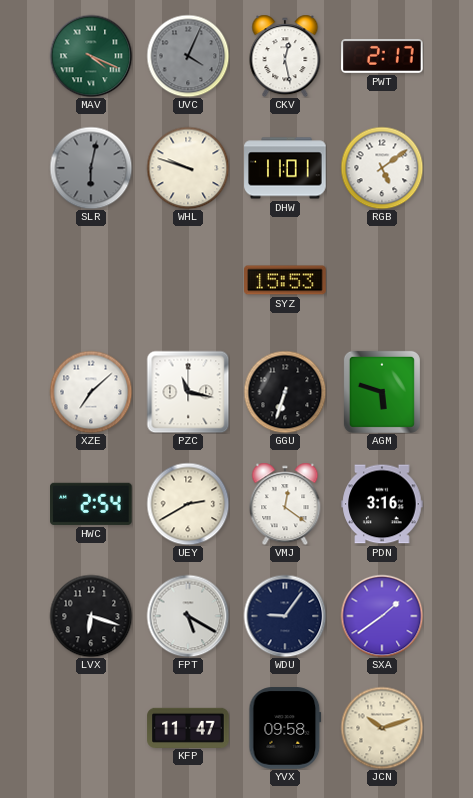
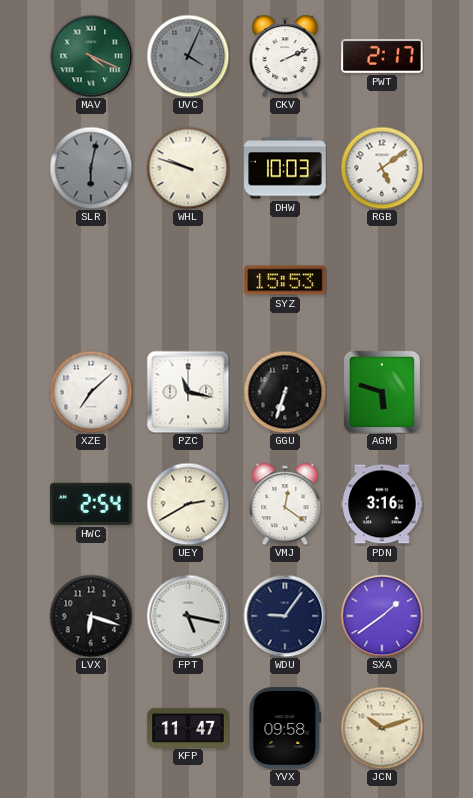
CKV: 12:28 -> 2:11
DHW: 11:01 -> 10:03
FPT: 5:20 -> 5:17
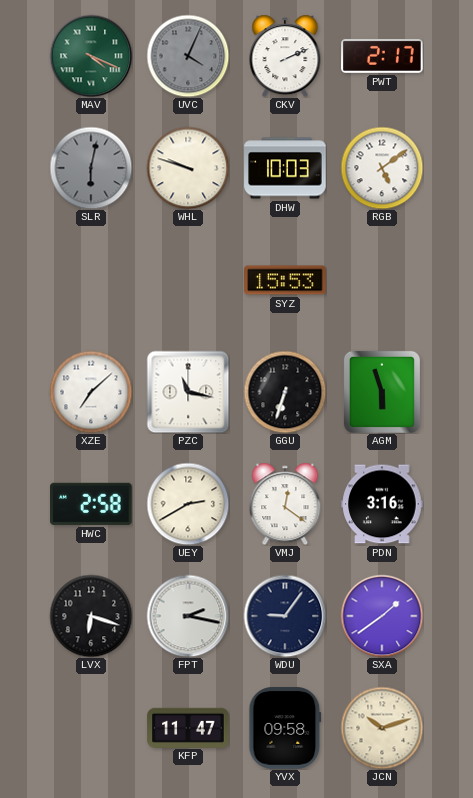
AGM: 5:48 -> 5:57
HWC: 2:54 -> 2:58
FPT: 5:17 -> 2:17
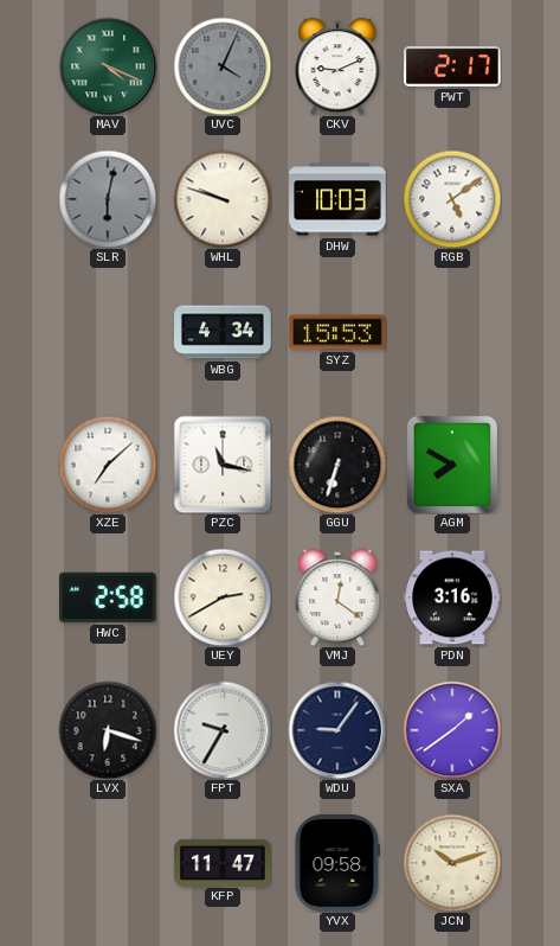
CKV: 2:11 -> 9:11
WBG: none -> 4:34
AGM: 5:57 -> 7:50
FPT: 2:17 -> 9:35
